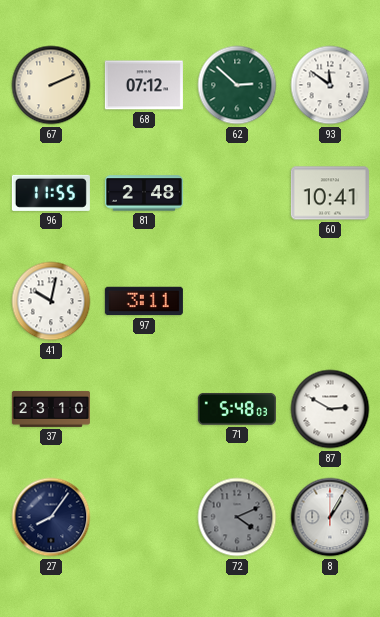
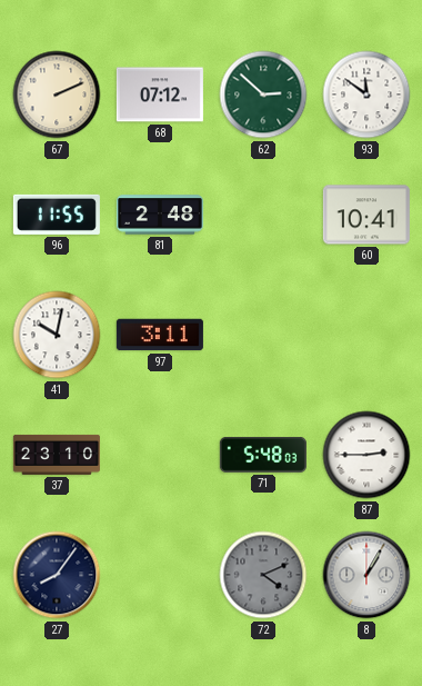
87: 2:50 -> 2:45
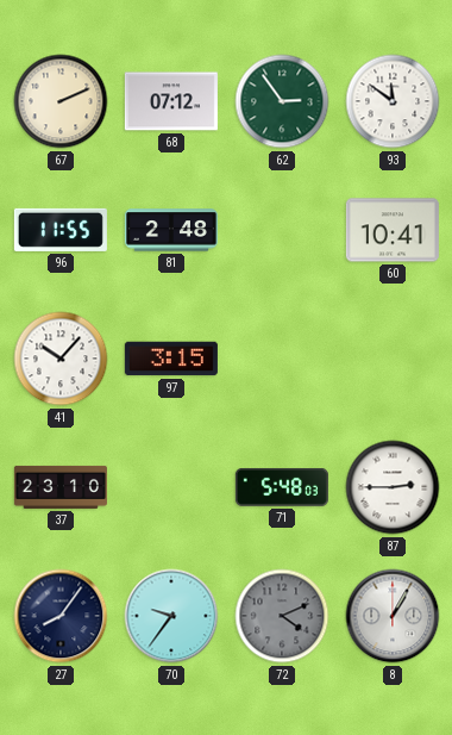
62: 2:52 -> 2:54
41: 10:02 -> 10:07
97: 3:11 -> 3:15
70: none -> 9:36
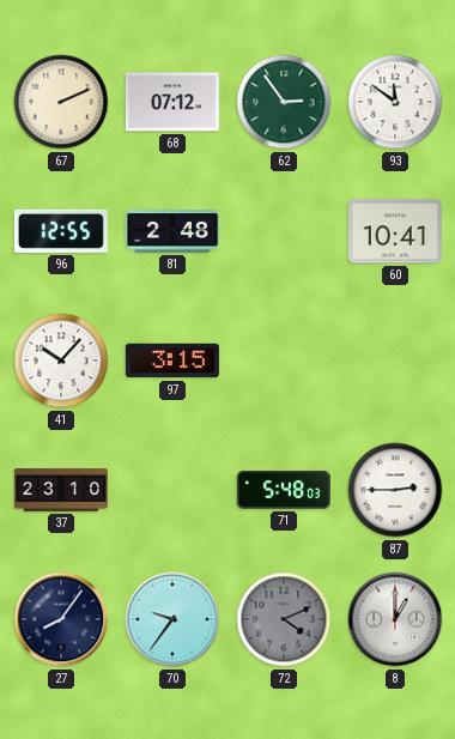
96: 11:55 -> 12:55
8: 1:05 -> 1:00
